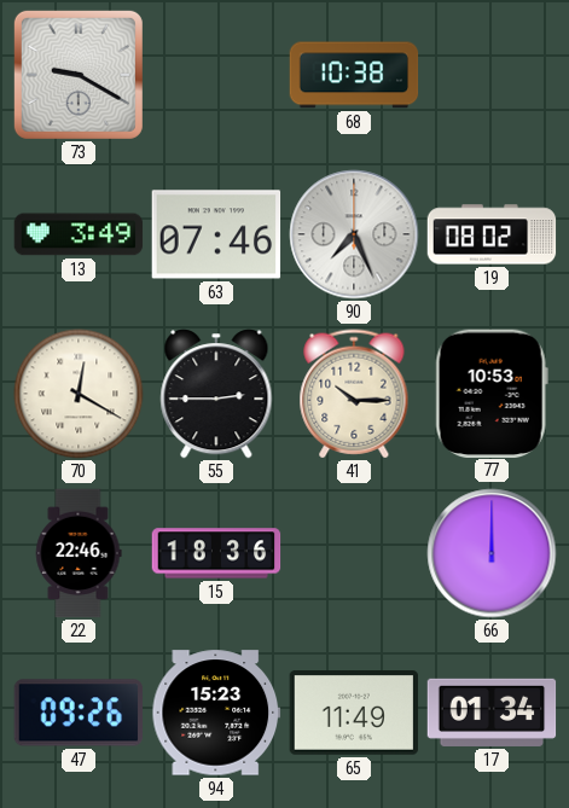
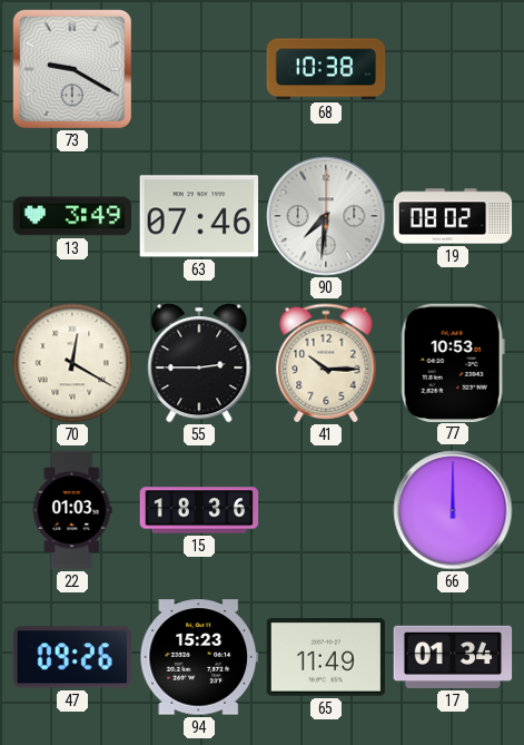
90: 7:26 -> 7:31
22: 22:46 -> 01:03
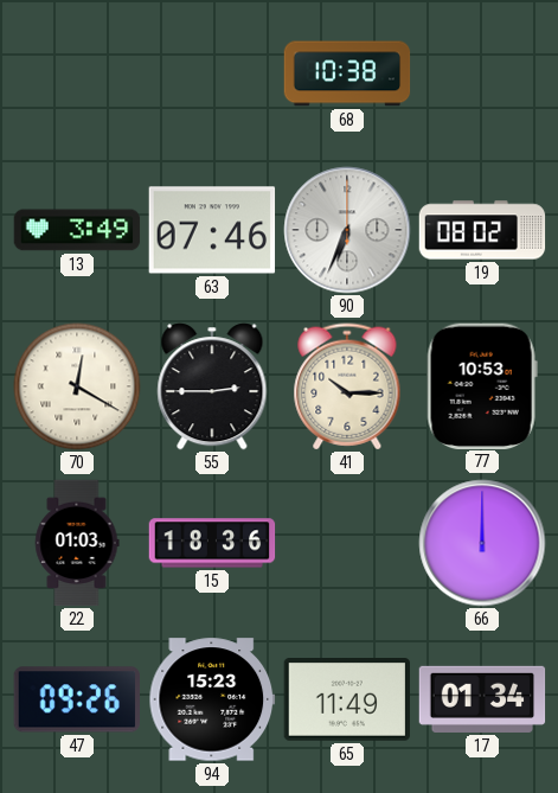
73: 9:20 -> none
90: 7:31 -> 6:34
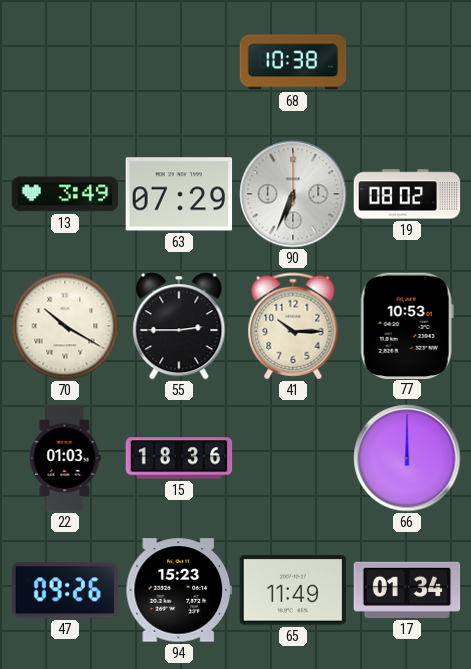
63: 07:46 -> 07:29
70: 12:20 -> 10:20
